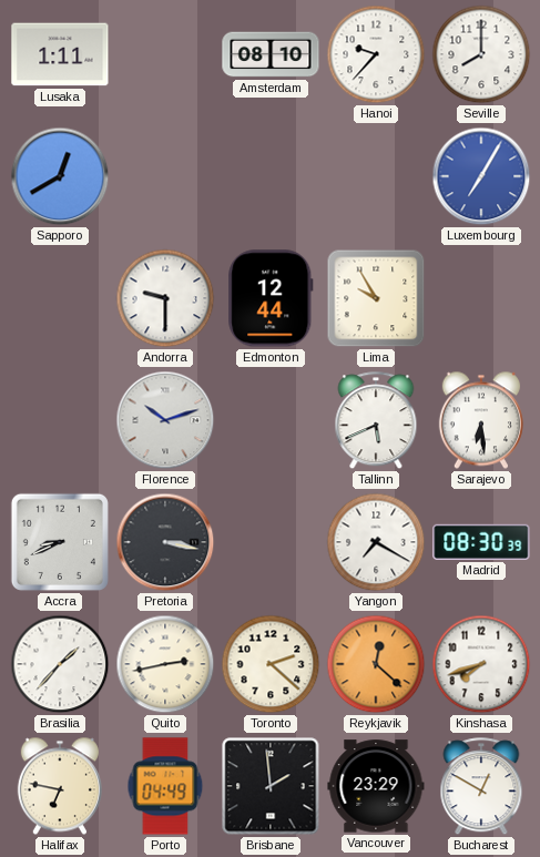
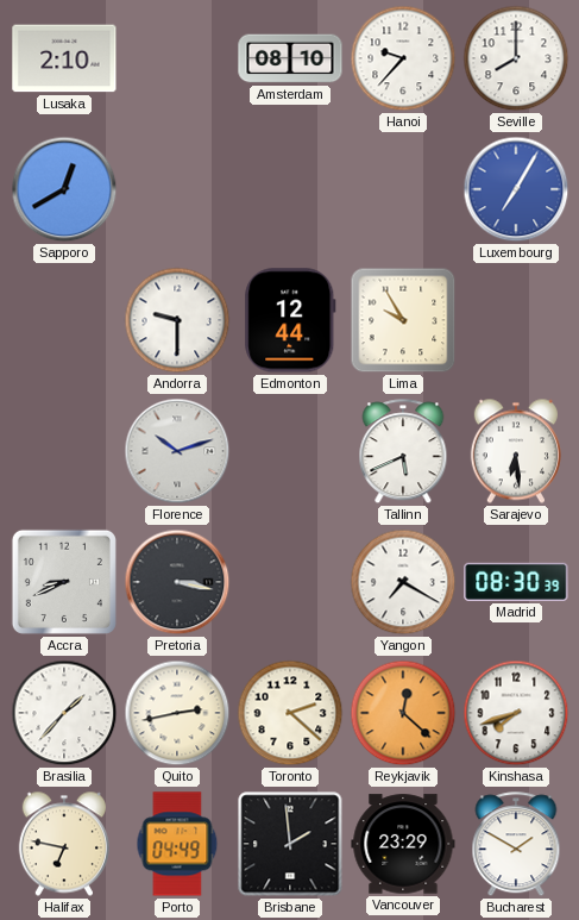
Lusaka: 1:11 -> 2:10
Bucharest: 12:50 -> 1:50
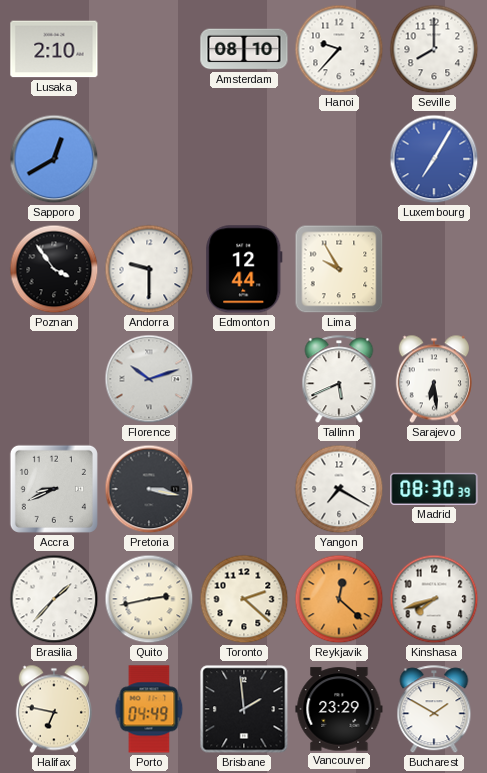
Poznan: none -> 3:54
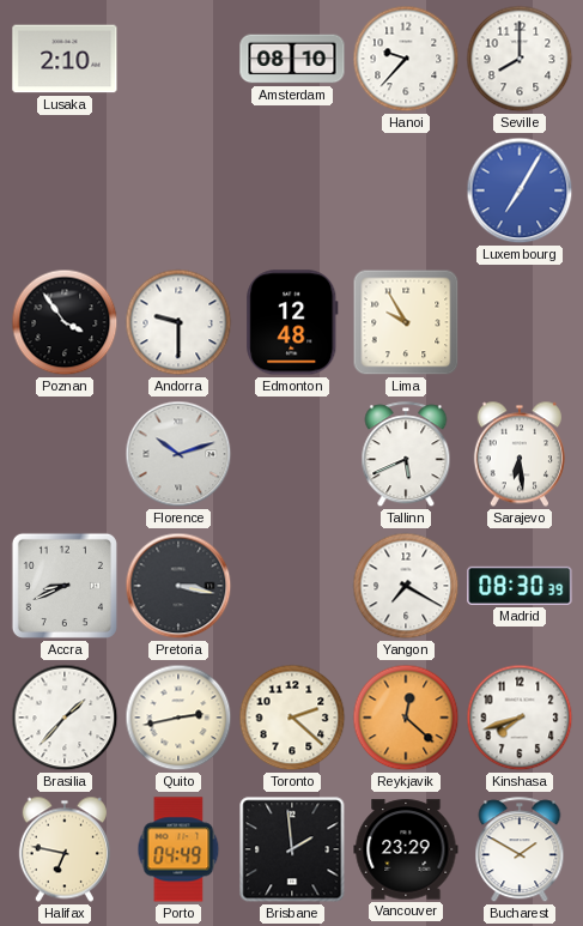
Sapporo: 12:40 -> none
Edmonton: 12:44 -> 12:48
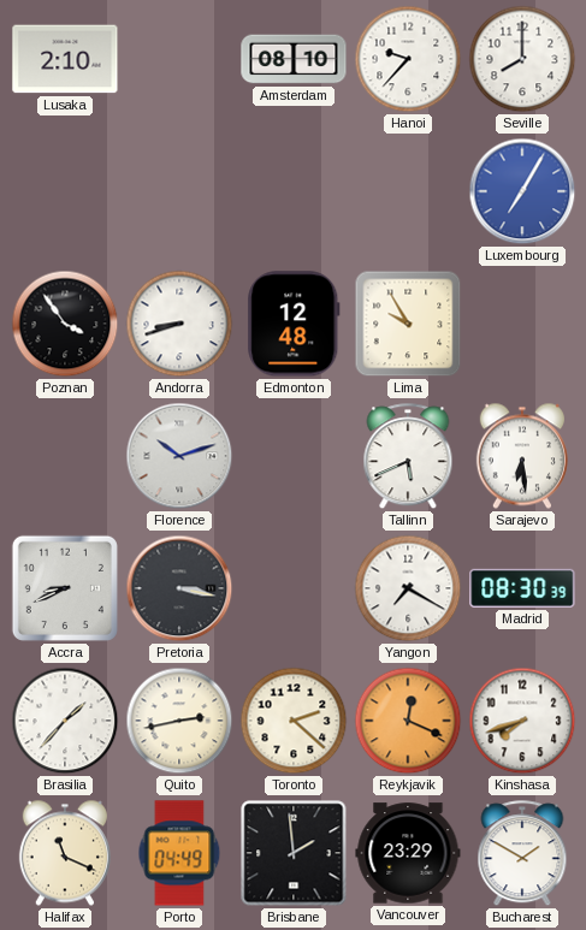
Andorra: 9:30 -> 8:42
Reykjavik: 12:22 -> 12:19
Halifax: 6:47 -> 11:19
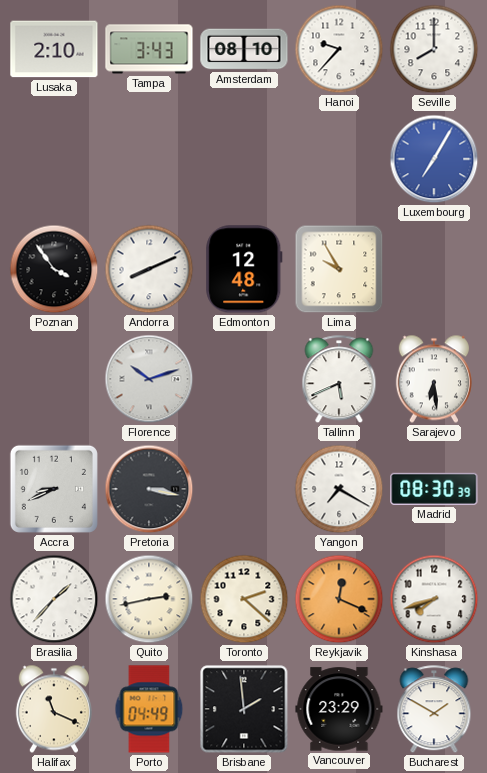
Tampa: none -> 3:43
Andorra: 8:42 -> 8:11
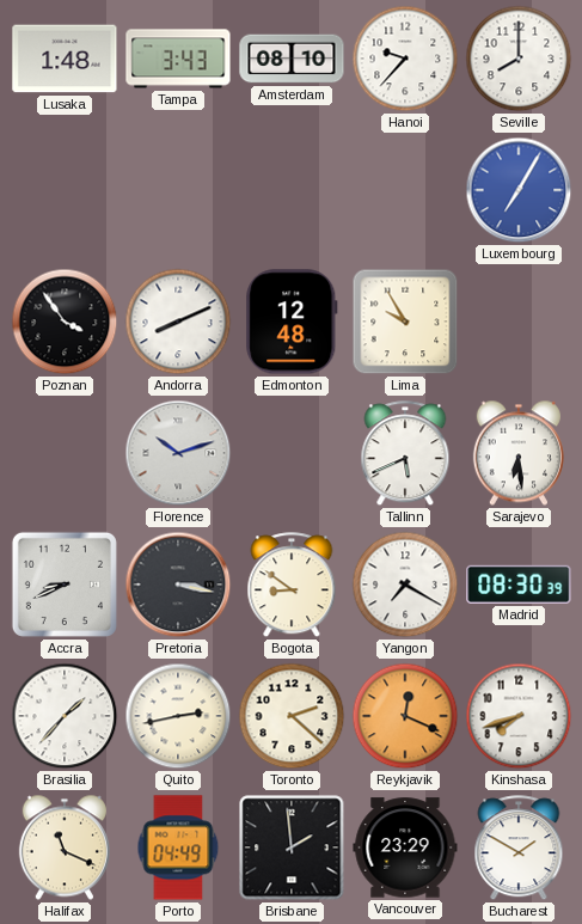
Lusaka: 2:10 -> 1:48
Bogota: none -> 8:51
